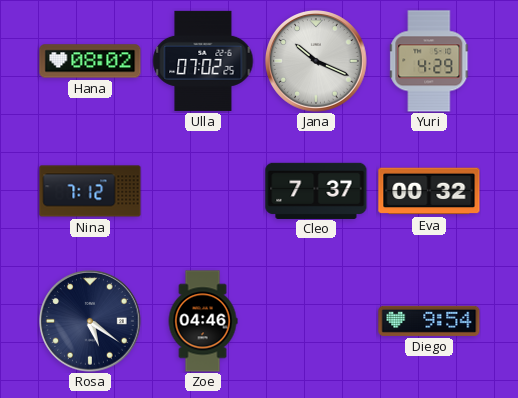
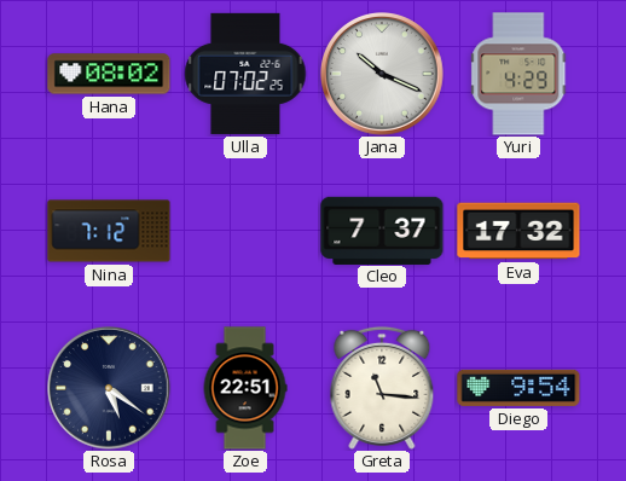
Eva: 00:32 -> 17:32
Zoe: 04:46 -> 22:51
Greta: none -> 11:16
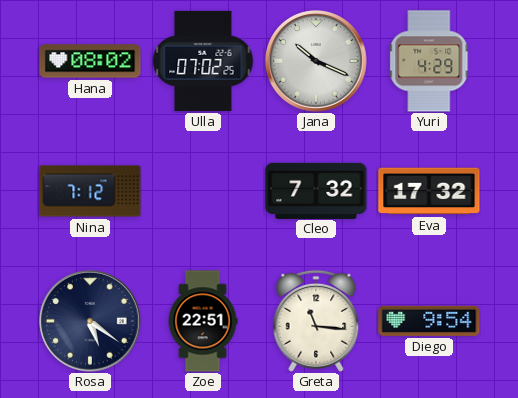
Cleo: 7:37 -> 7:32
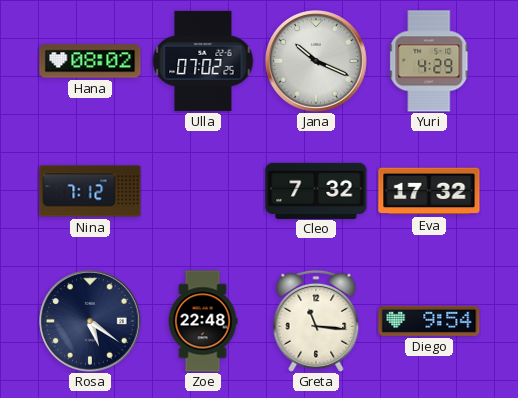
Zoe: 22:51 -> 22:48
